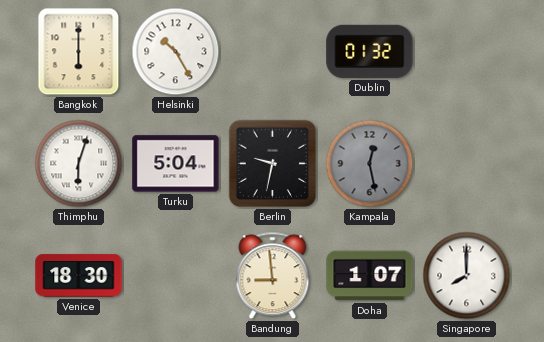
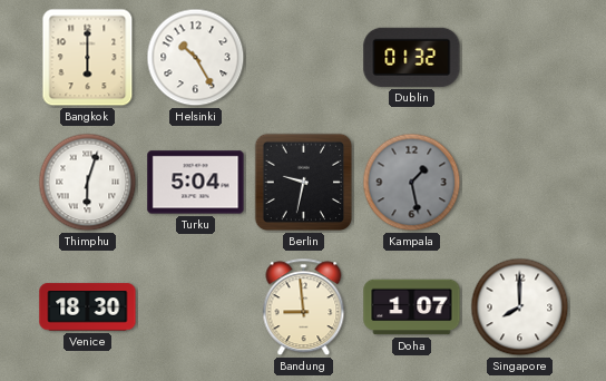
Kampala: 12:28 -> 1:28
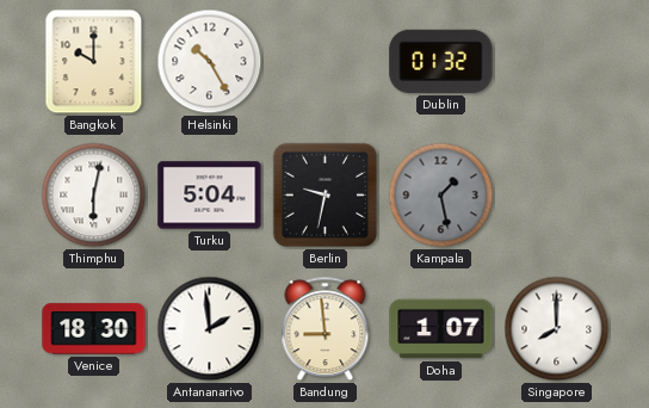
Bangkok: 6:00 -> 10:00
Thimphu: 6:03 -> 6:02
Antananarivo: none -> 1:59
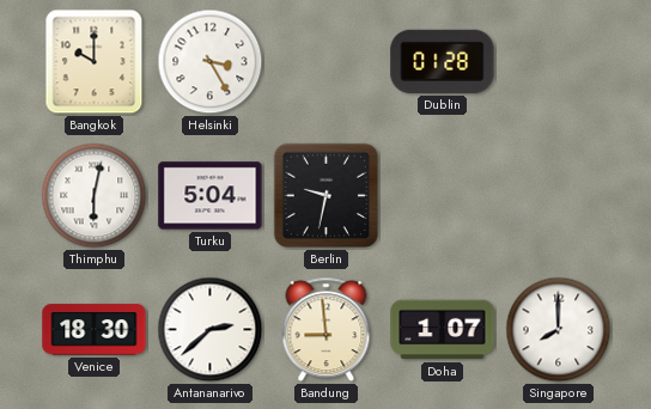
Helsinki: 10:25 -> 3:25
Dublin: 01:32 -> 01:28
Kampala: 1:28 -> none
Antananarivo: 1:59 -> 2:38
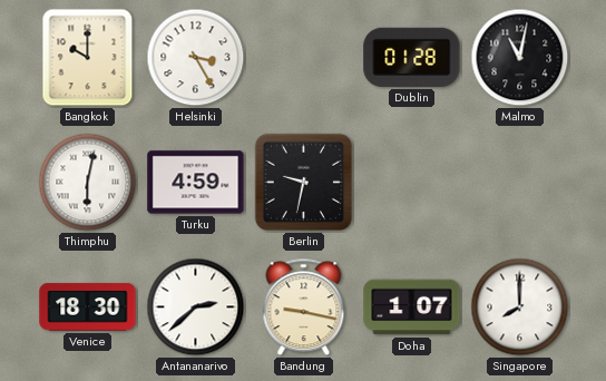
Malmo: none -> 11:02
Turku: 5:04 -> 4:59
Bandung: 8:59 -> 9:17
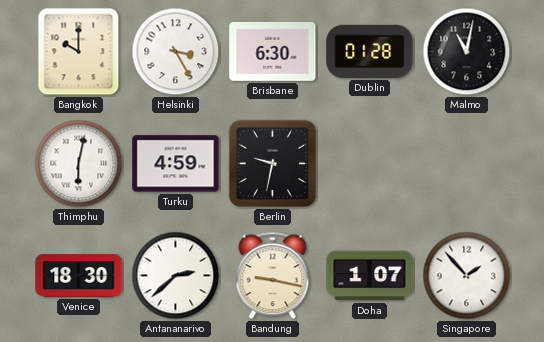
Brisbane: none -> 6:30
Singapore: 8:00 -> 1:53
